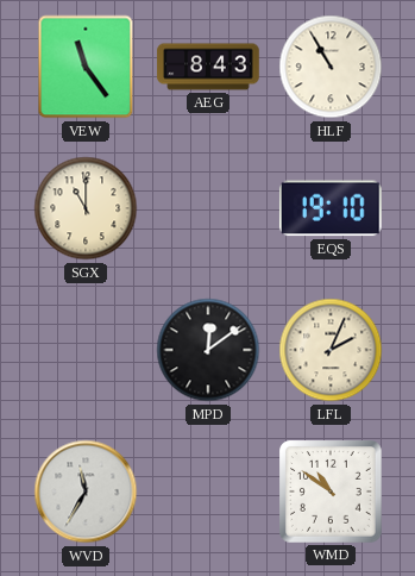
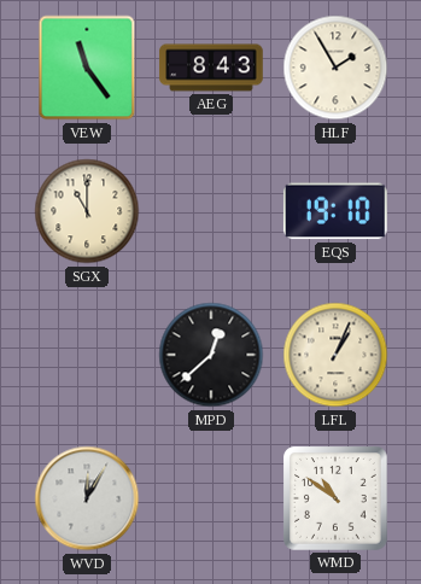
HLF: 10:55 -> 1:55
MPD: 12:09 -> 12:38
LFL: 2:04 -> 1:04
WVD: 11:35 -> 12:05
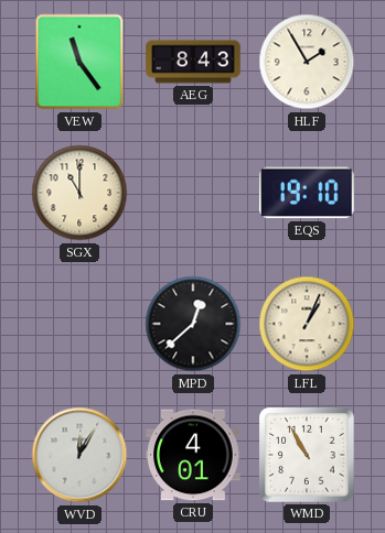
CRU: none -> 4:01
WMD: 10:51 -> 10:55
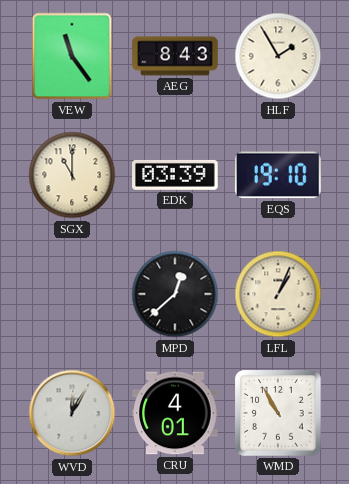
EDK: none -> 03:39
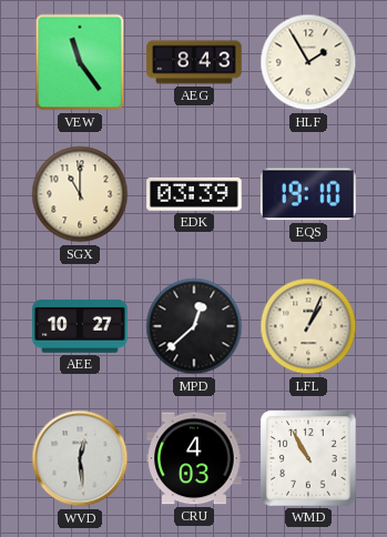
AEE: none -> 10:27
WVD: 12:05 -> 12:29
CRU: 4:01 -> 4:03
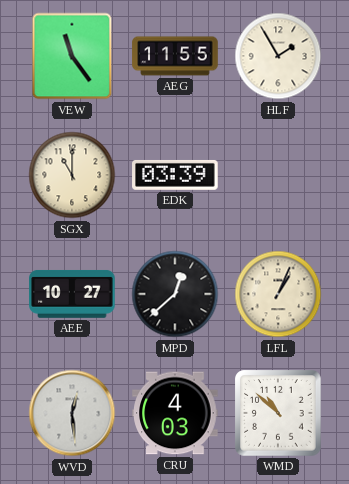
AEG: 8:43 -> 11:55
EQS: 19:10 -> none
WMD: 10:55 -> 10:52
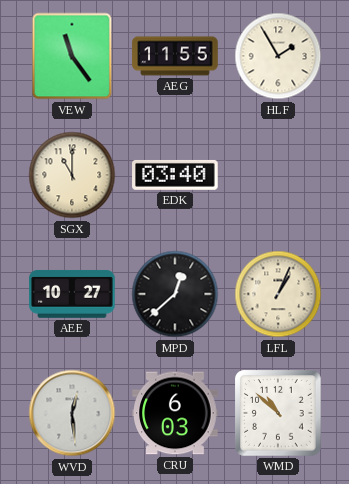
EDK: 03:39 -> 03:40
CRU: 4:03 -> 6:03
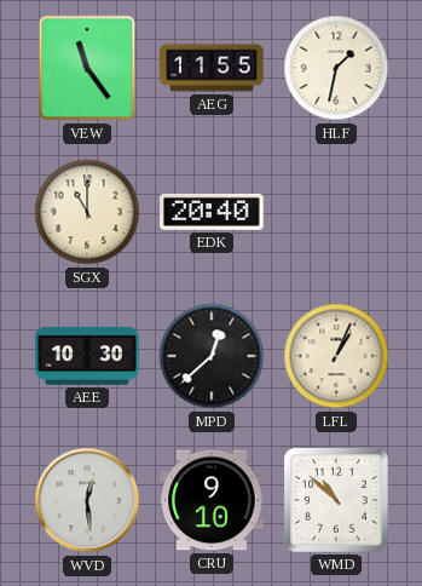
HLF: 1:55 -> 1:32
EDK: 03:40 -> 20:40
AEE: 10:27 -> 10:30
CRU: 6:03 -> 9:10
